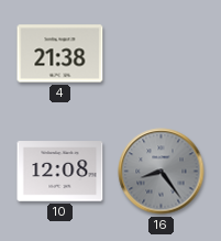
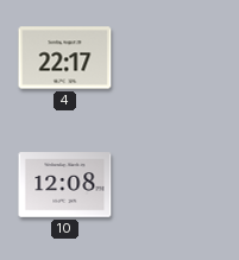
4: 21:38 -> 22:17
16: 8:24 -> none
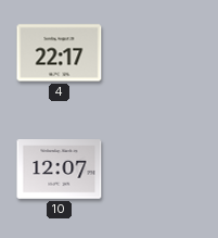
10: 12:08 -> 12:07
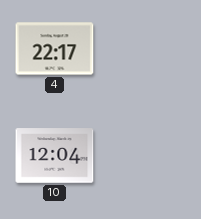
10: 12:07 -> 12:04
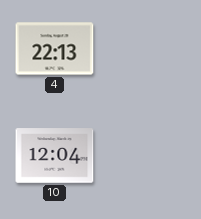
4: 22:17 -> 22:13
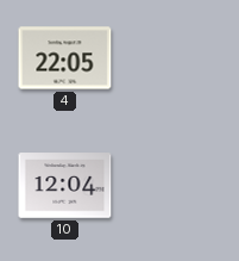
4: 22:13 -> 22:05
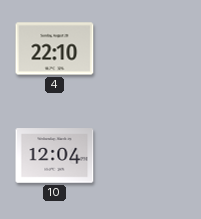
4: 22:05 -> 22:10
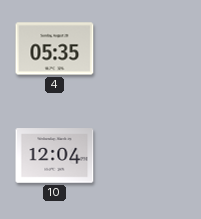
4: 22:10 -> 05:35
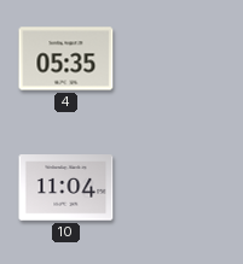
10: 12:04 -> 11:04
